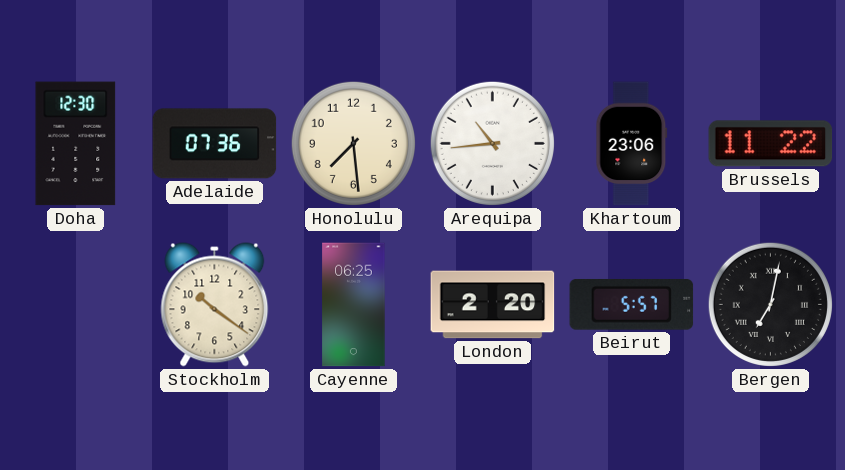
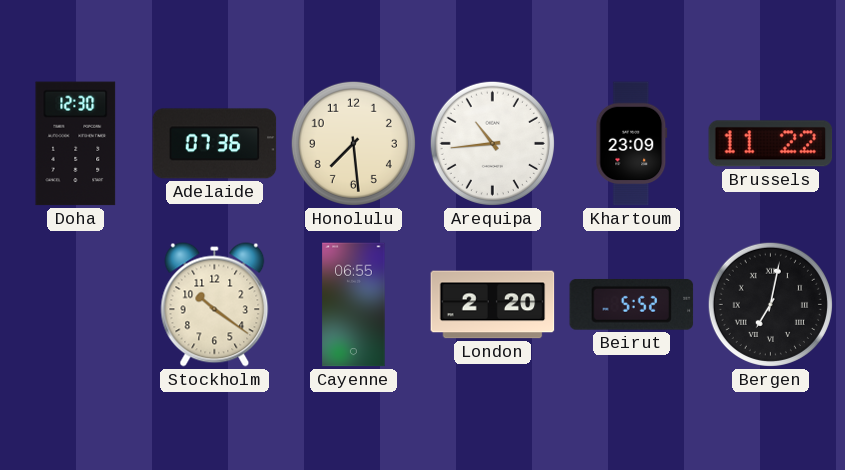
Khartoum: 23:06 -> 23:09
Cayenne: 06:25 -> 06:55
Beirut: 5:57 -> 5:52
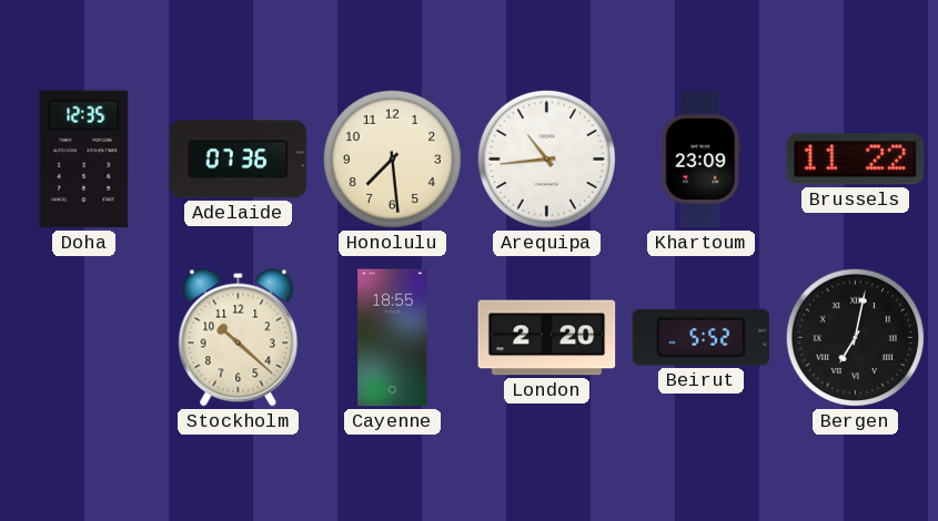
Doha: 12:30 -> 12:35
Stockholm: 10:21 -> 10:22
Cayenne: 06:55 -> 18:55
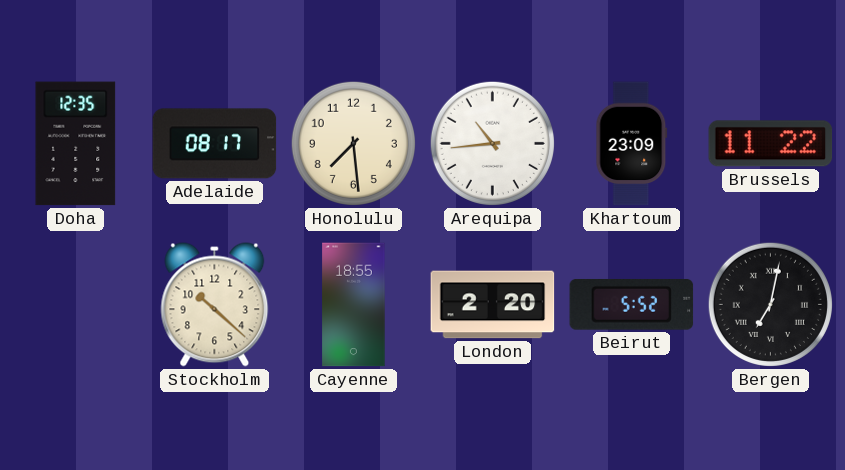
Adelaide: 07:36 -> 08:17
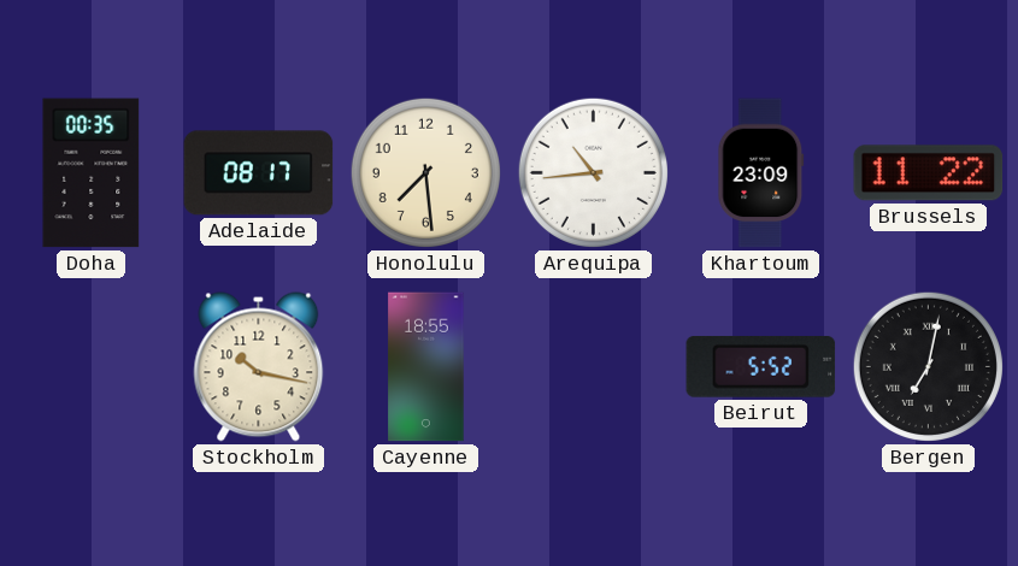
Doha: 12:35 -> 00:35
Stockholm: 10:22 -> 10:17
London: 2:20 -> none
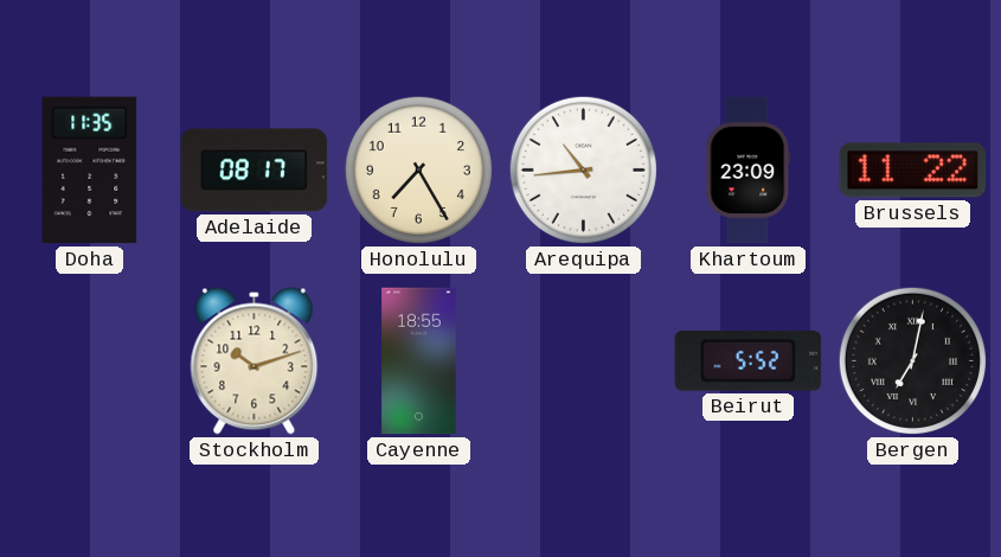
Doha: 00:35 -> 11:35
Honolulu: 7:29 -> 7:25
Stockholm: 10:17 -> 10:12
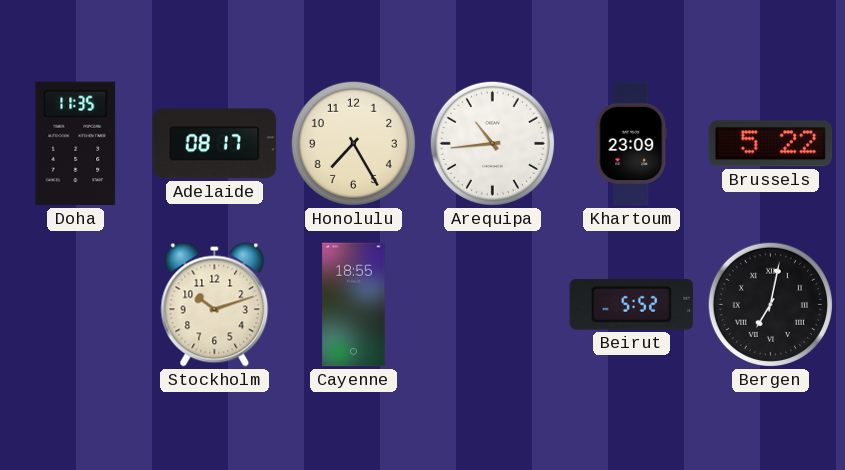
Brussels: 11:22 -> 5:22
